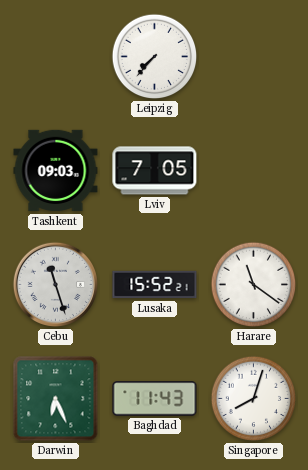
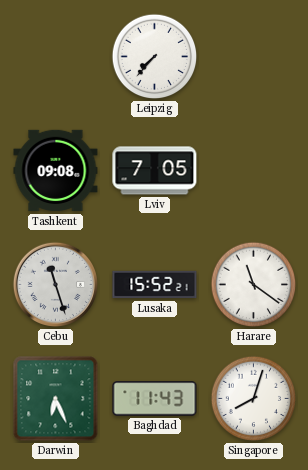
Tashkent: 09:03 -> 09:08
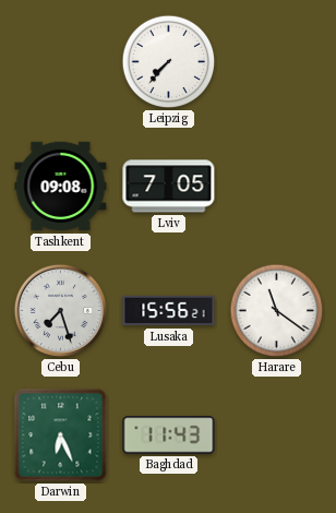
Cebu: 11:27 -> 7:27
Lusaka: 15:52 -> 15:56
Singapore: 8:03 -> none
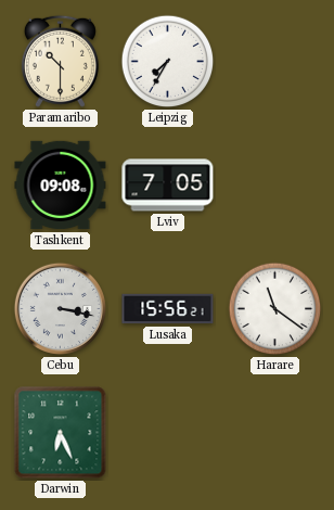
Paramaribo: none -> 10:30
Leipzig: 7:37 -> 7:35
Cebu: 7:27 -> 3:17
Baghdad: 11:43 -> none
